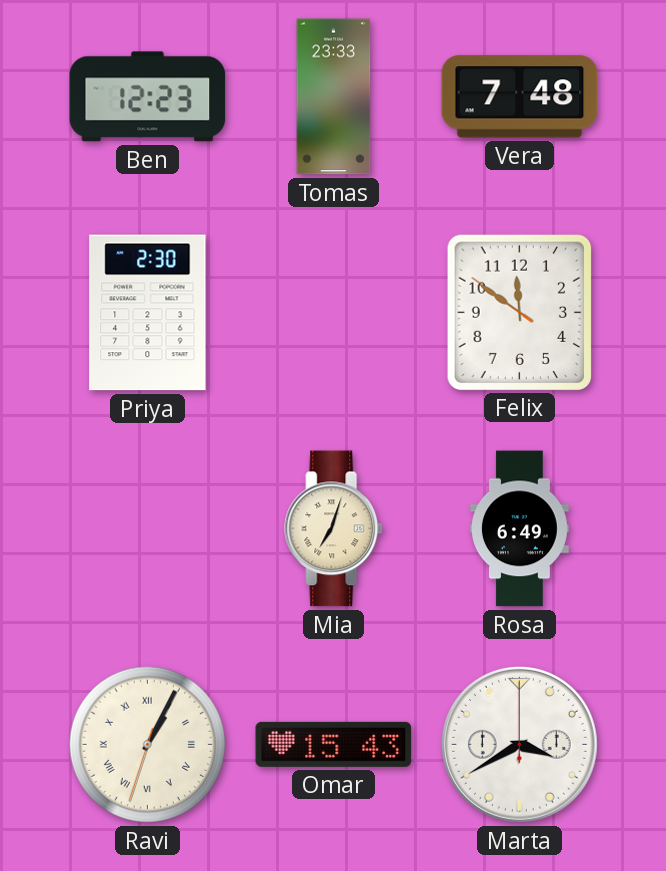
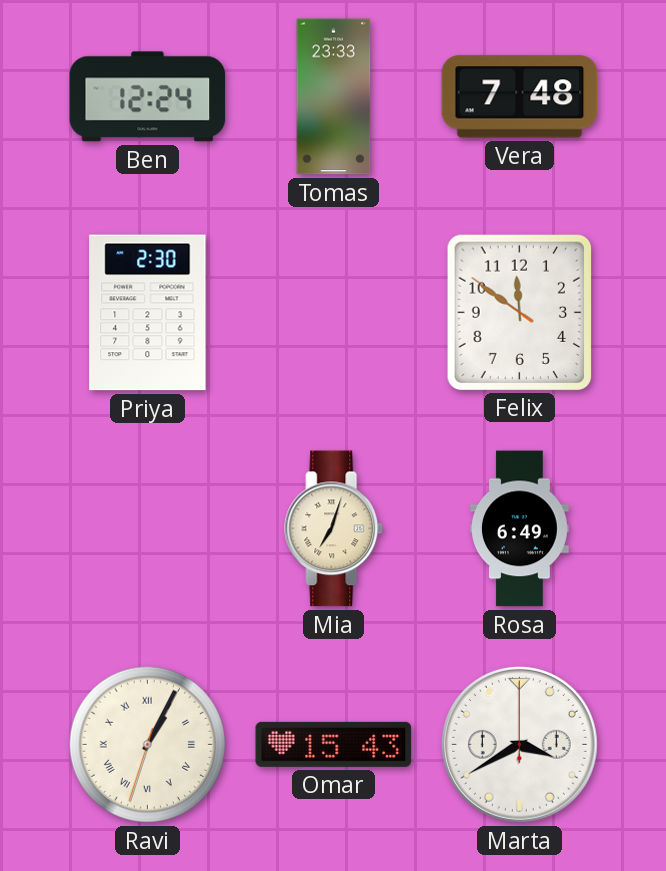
Ben: 12:23 -> 12:24
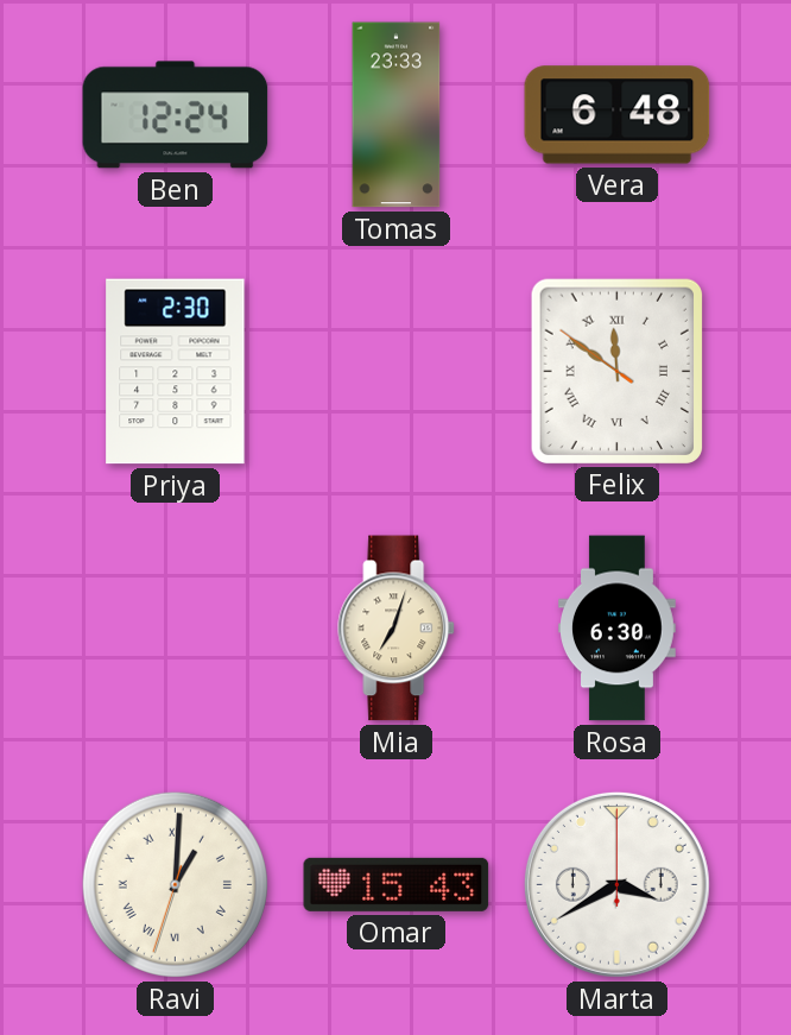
Vera: 7:48 -> 6:48
Felix numerals: Arabic -> Roman
Rosa: 6:49 -> 6:30
Ravi: 1:04 -> 1:00
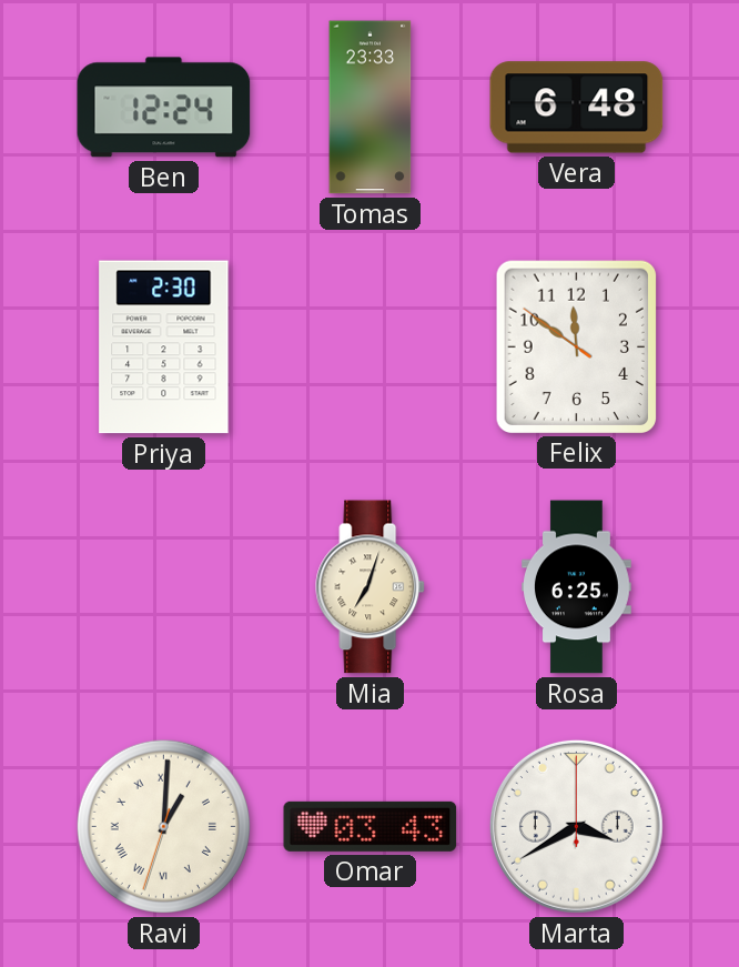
Felix numerals: Roman -> Arabic
Rosa: 6:30 -> 6:25
Omar: 15:43 -> 03:43
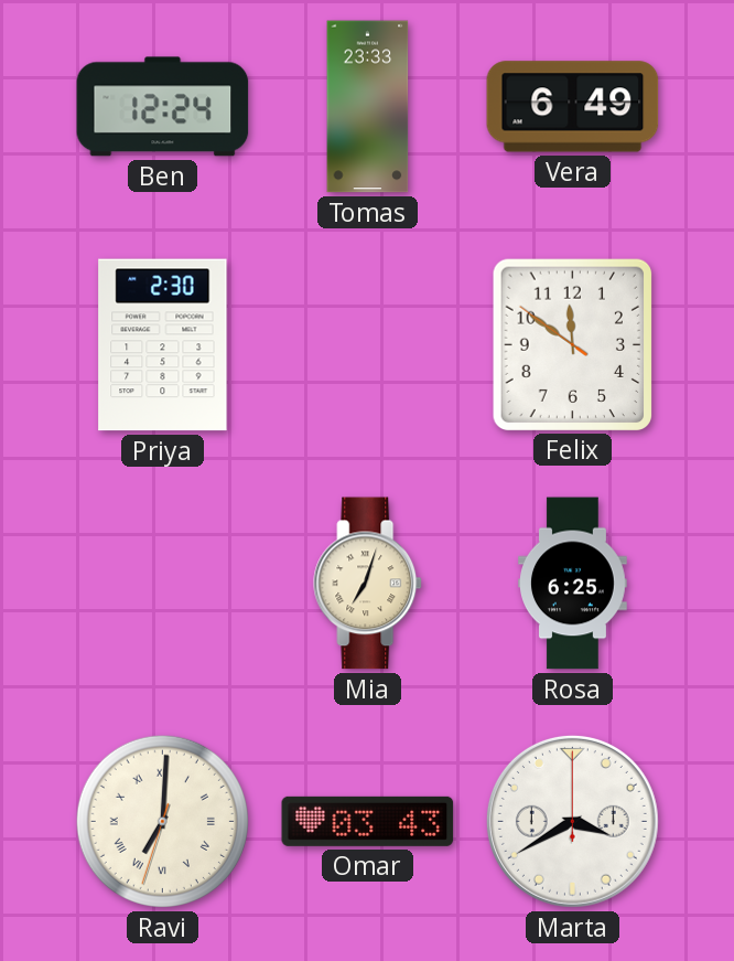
Vera: 6:48 -> 6:49
Ravi: 1:00 -> 7:00
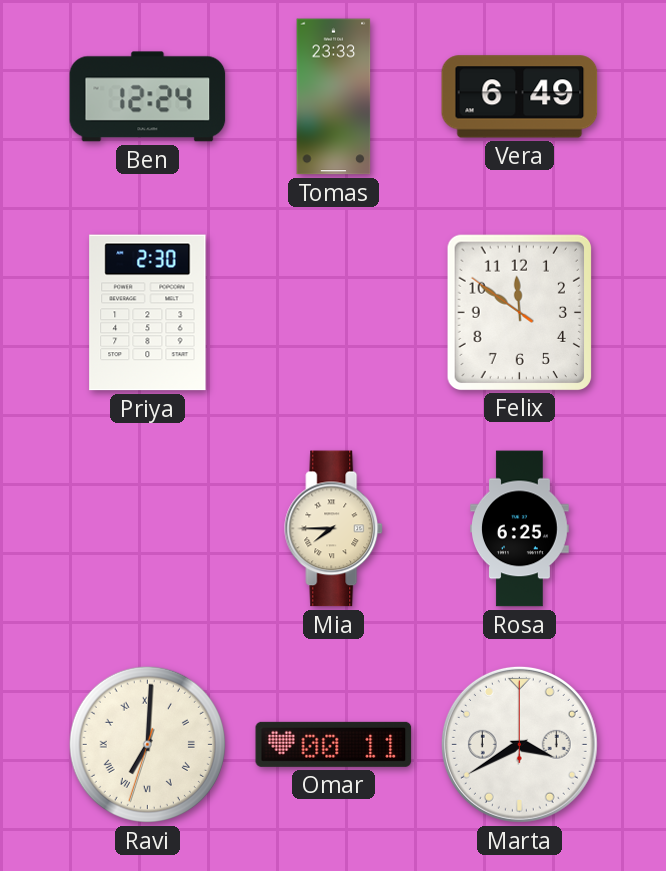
Mia: 7:03 -> 7:45
Omar: 03:43 -> 00:11
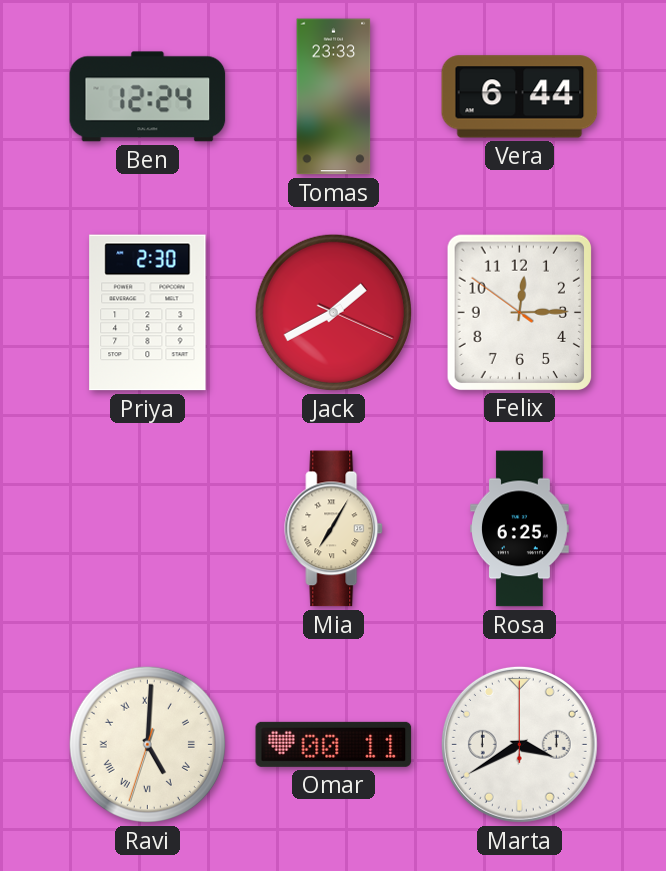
Vera: 6:49 -> 6:44
Jack: none -> 1:40
Felix: 11:50 -> 12:14
Mia: 7:45 -> 7:05
Ravi: 7:00 -> 5:00
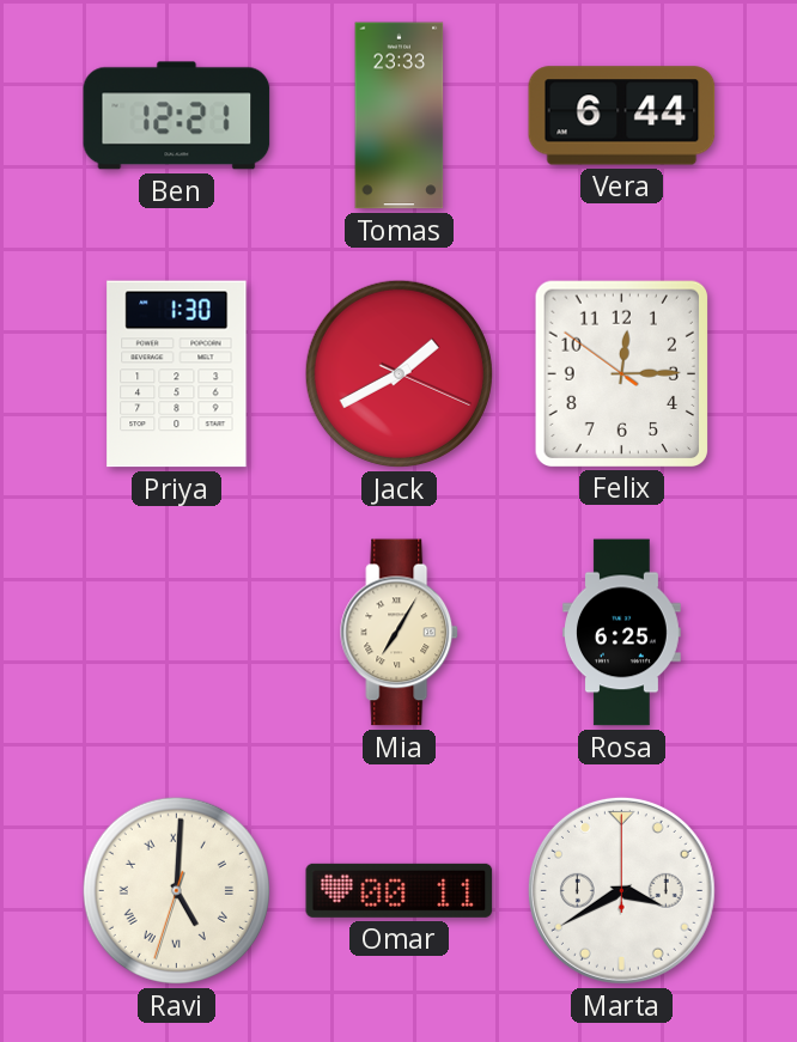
Ben: 12:24 -> 12:21
Priya: 2:30 -> 1:30
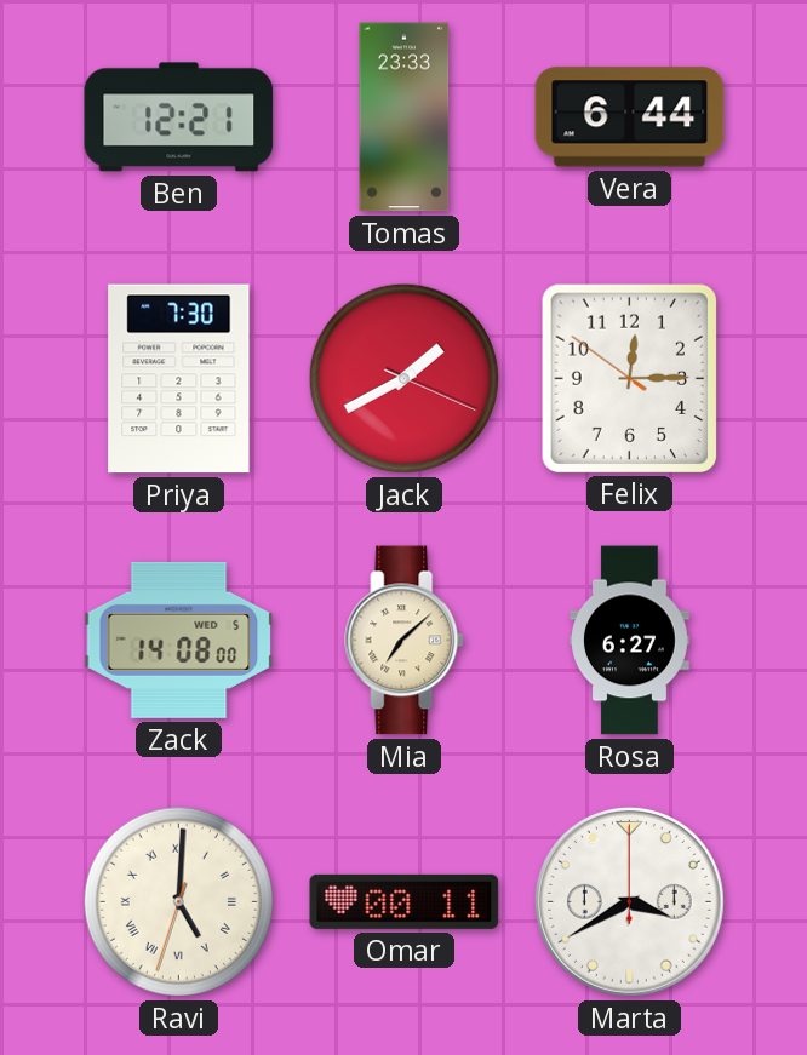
Priya: 1:30 -> 7:30
Zack: none -> 14:08
Mia: 7:05 -> 7:08
Rosa: 6:25 -> 6:27
